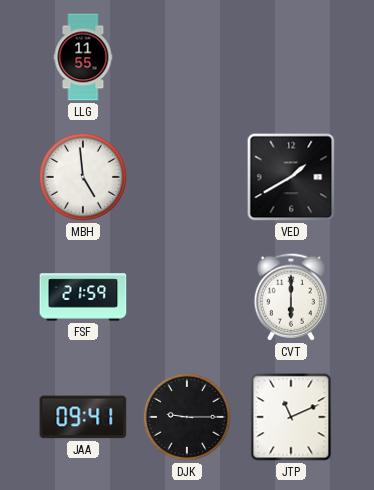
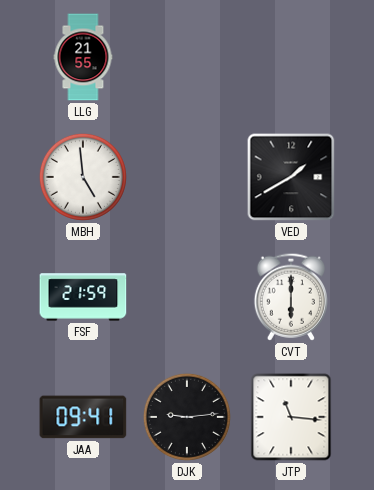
LLG: 11:55 -> 21:55
DJK: 9:15 -> 9:14
JTP: 11:11 -> 11:16
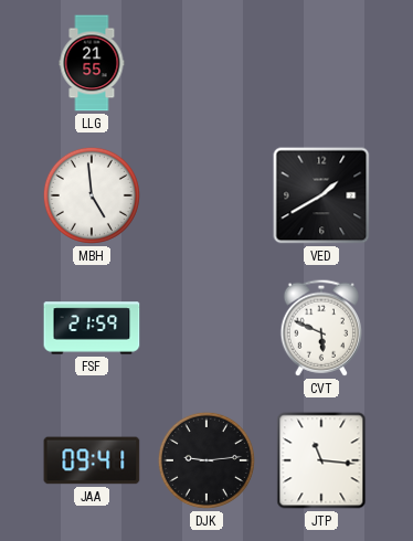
CVT: 6:00 -> 5:49
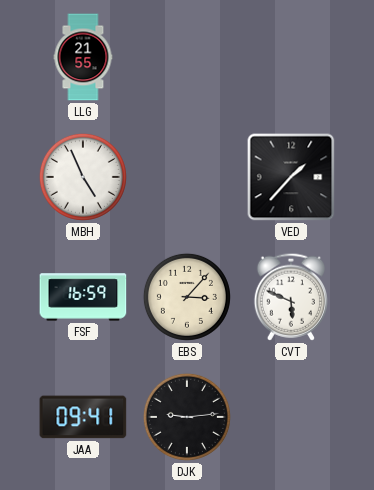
MBH: 4:59 -> 4:56
VED: 1:40 -> 1:37
FSF: 21:59 -> 16:59
EBS: none -> 3:07
JTP: 11:16 -> none
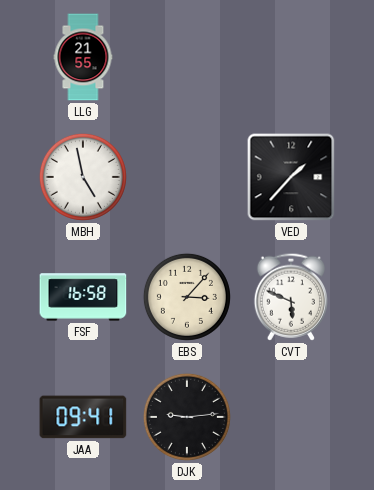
MBH: 4:56 -> 4:58
FSF: 16:59 -> 16:58
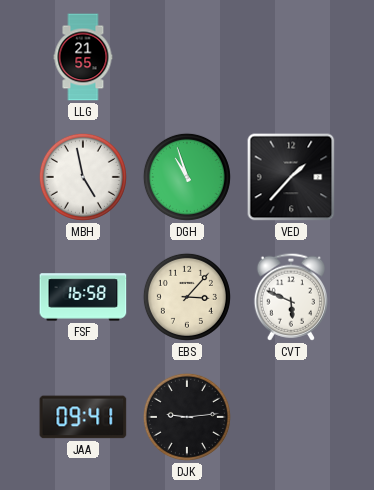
DGH: none -> 10:57
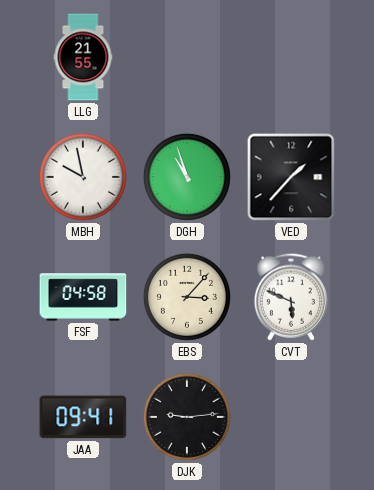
MBH: 4:58 -> 9:58
FSF: 16:58 -> 04:58
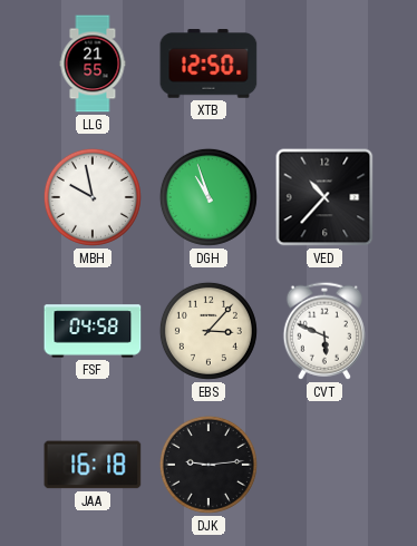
XTB: none -> 12:50
VED: 1:37 -> 10:37
JAA: 09:41 -> 16:18
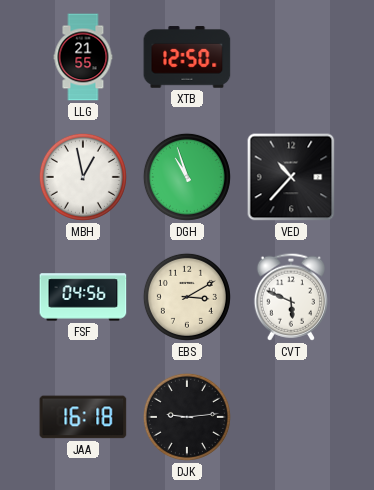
MBH: 9:58 -> 12:58
FSF: 04:58 -> 04:56
EBS: 3:07 -> 3:10
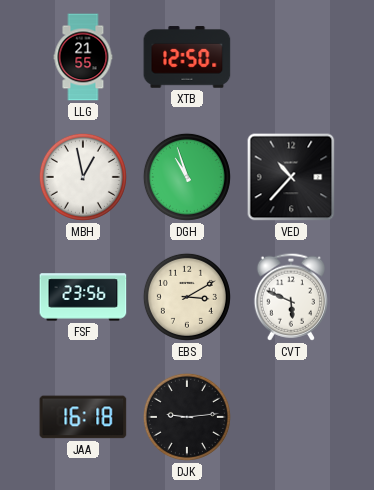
FSF: 04:56 -> 23:56
